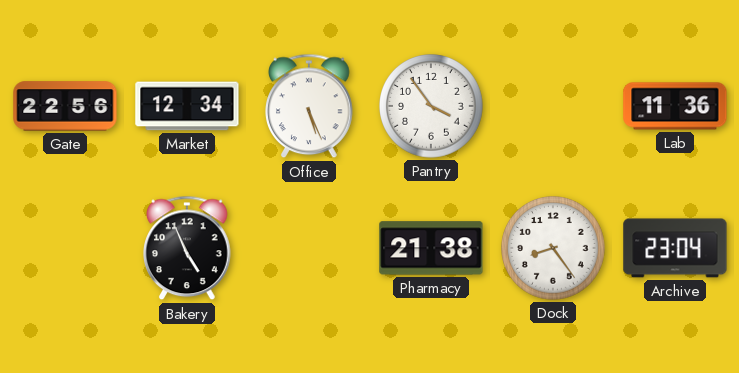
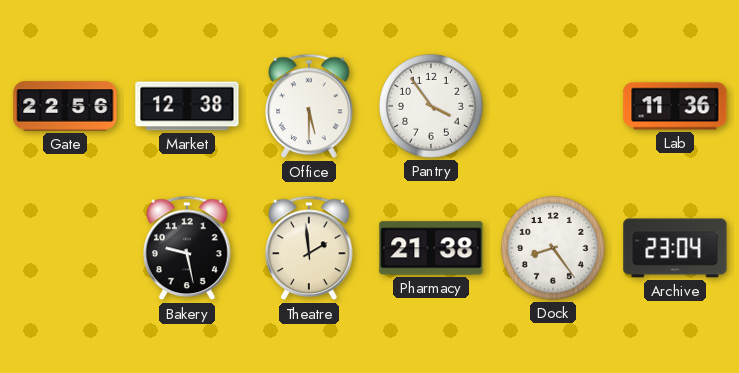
Market: 12:34 -> 12:38
Office: 5:26 -> 5:30
Bakery: 4:56 -> 9:28
Theatre: none -> 1:59
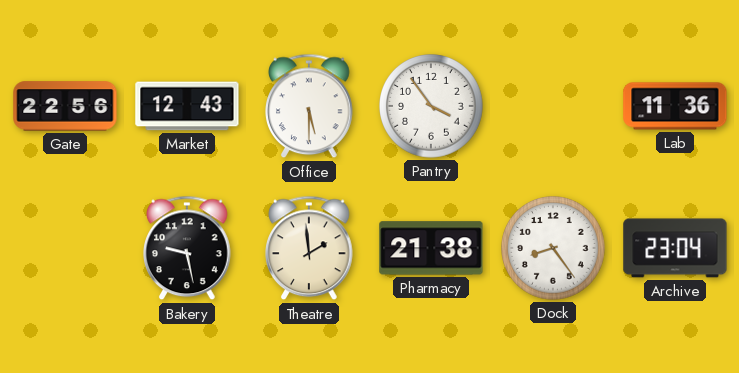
Market: 12:38 -> 12:43
